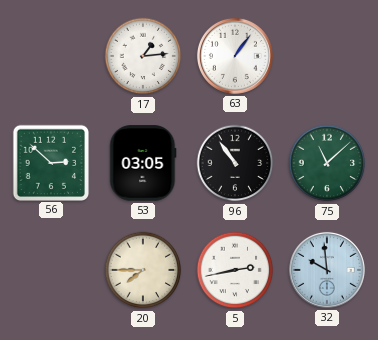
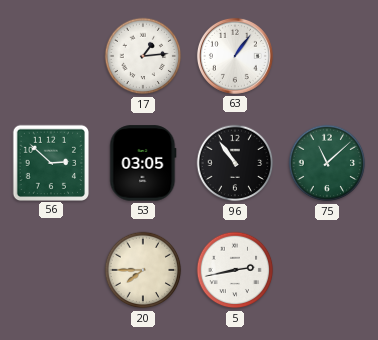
32: 9:59 -> none
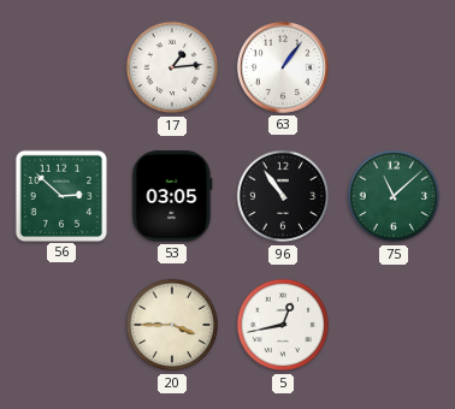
20: 7:45 -> 3:45
5: 2:43 -> 12:43
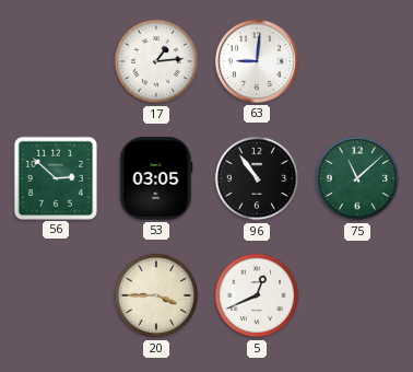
63: 1:06 -> 9:01
5: 12:43 -> 12:41
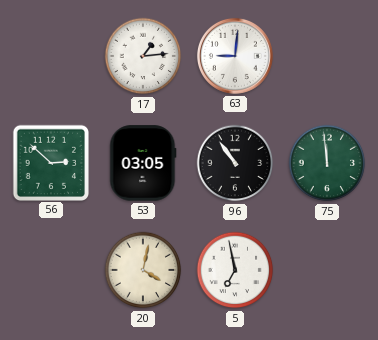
75: 11:08 -> 11:59
20: 3:45 -> 4:02
5: 12:41 -> 6:58
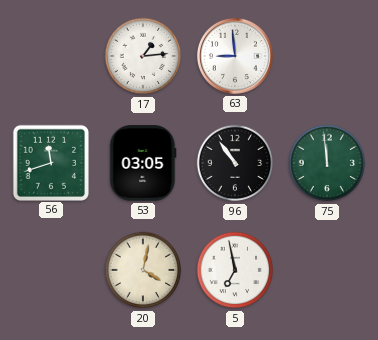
63: 9:01 -> 8:59
56: 2:52 -> 11:42
